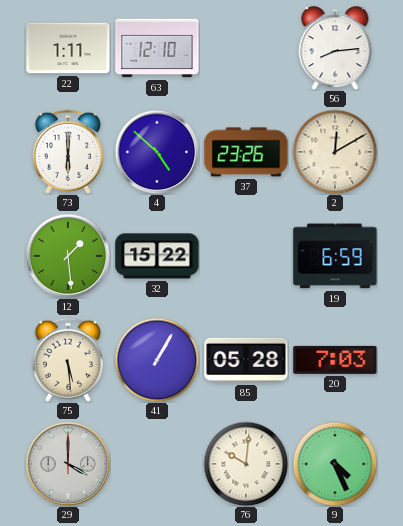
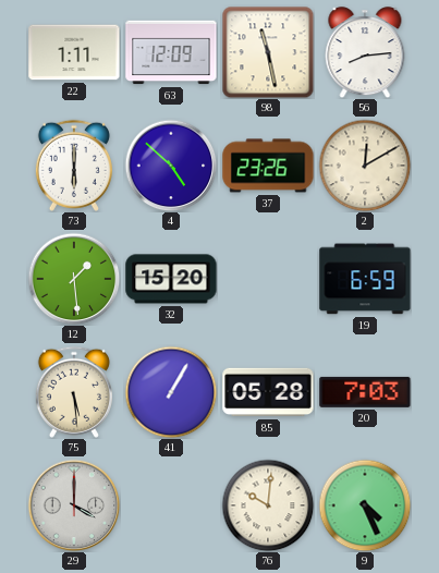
63: 12:10 -> 12:09
98: none -> 11:28
32: 15:22 -> 15:20
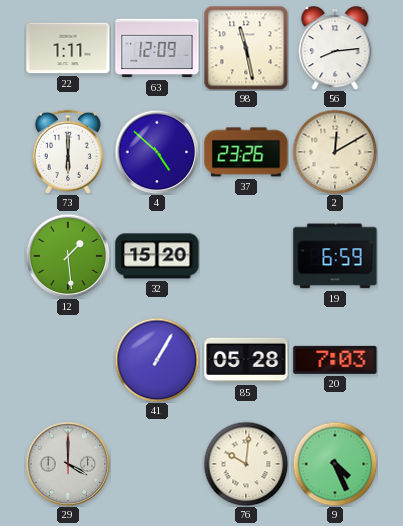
75: 5:29 -> none
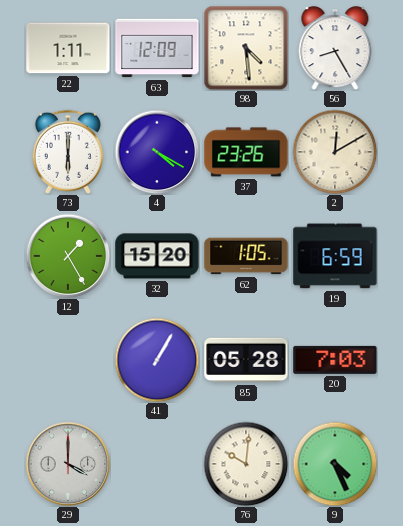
98: 11:28 -> 4:29
56: 8:14 -> 8:25
4: 4:52 -> 4:20
12: 1:29 -> 1:25
62: none -> 1:05
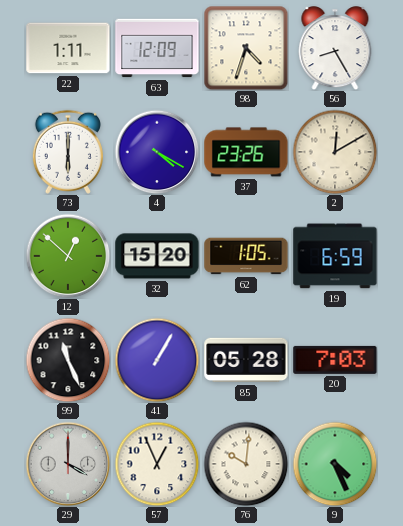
98: 4:29 -> 4:33
12: 1:25 -> 12:52
99: none -> 11:26
57: none -> 12:56
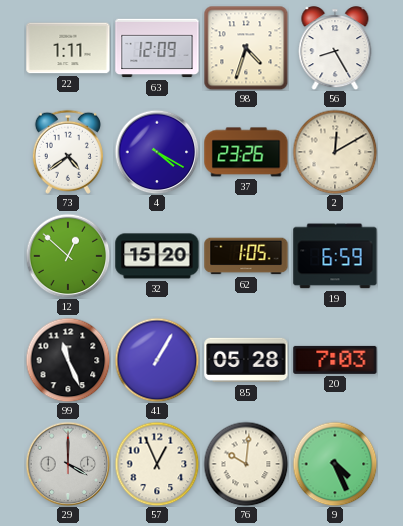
73: 6:00 -> 4:39
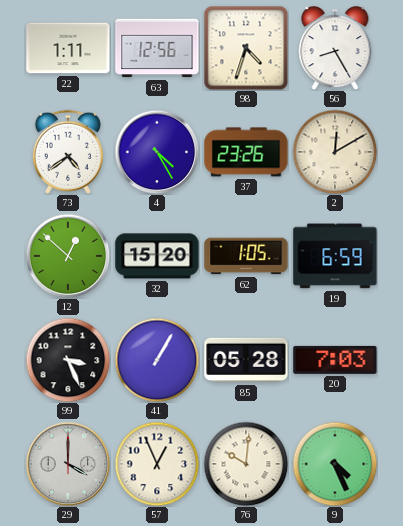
63: 12:09 -> 12:56
4: 4:20 -> 4:25
99: 11:26 -> 3:26
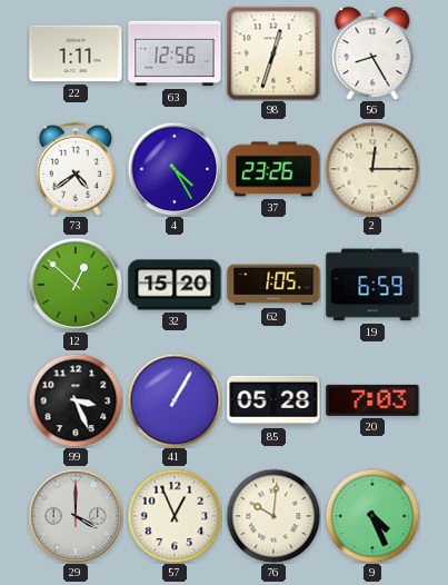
98: 4:33 -> 12:33
2: 12:10 -> 12:15
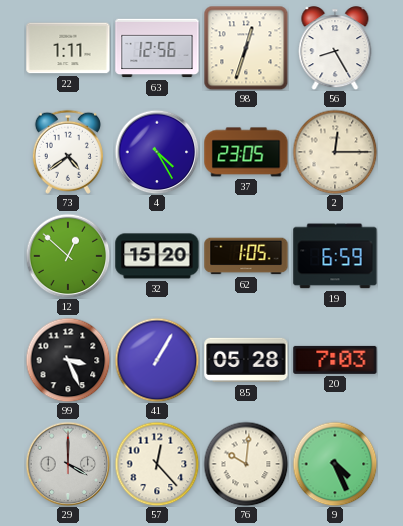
37: 23:26 -> 23:05
57: 12:56 -> 12:23
